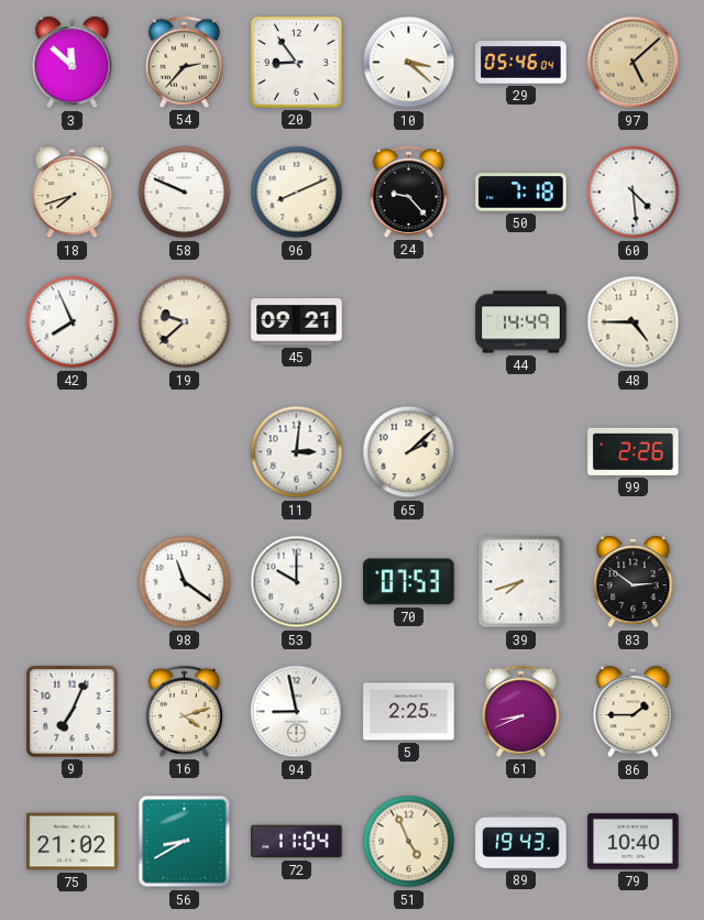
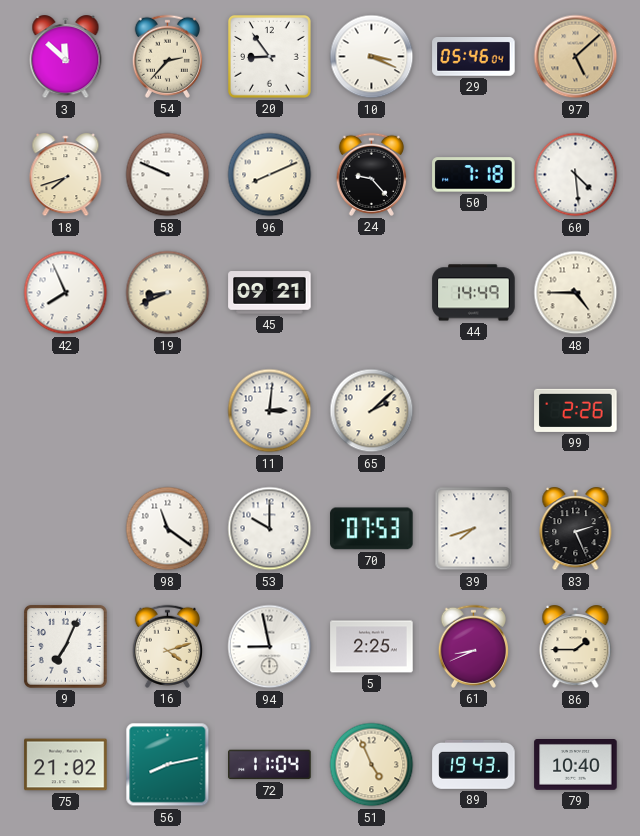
10: 3:22 -> 3:19
19: 9:38 -> 8:41
83: 2:51 -> 2:26
56: 8:40 -> 8:13
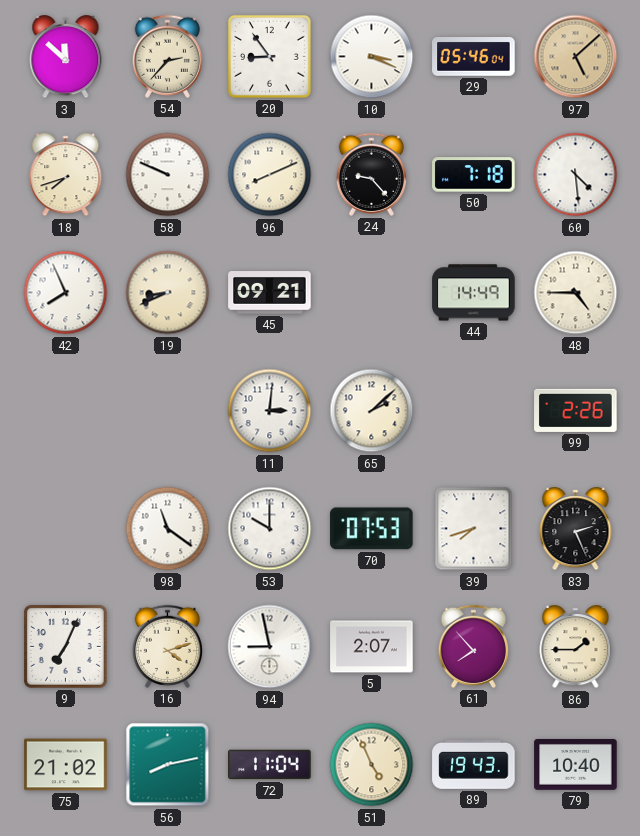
5: 2:25 -> 2:07
61: 8:41 -> 7:53
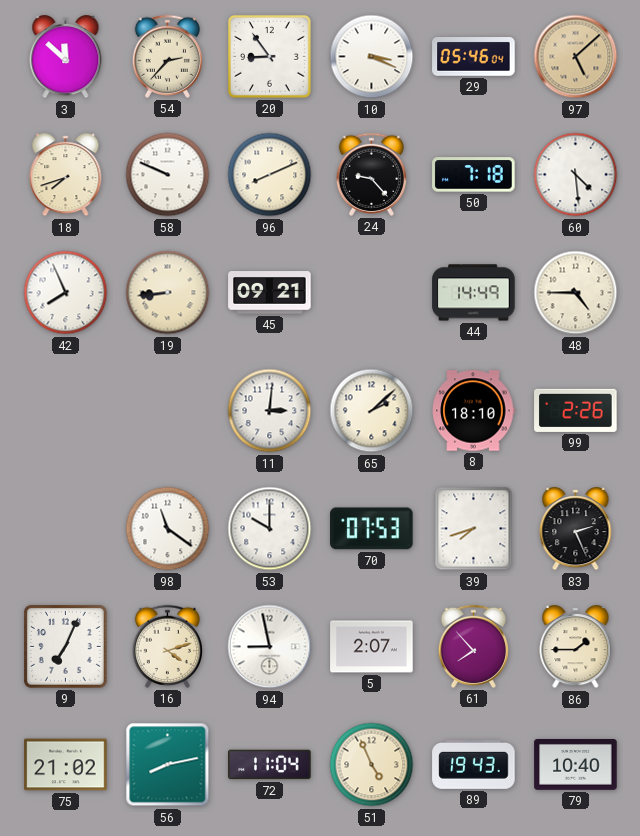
19: 8:41 -> 8:44
8: none -> 18:10
